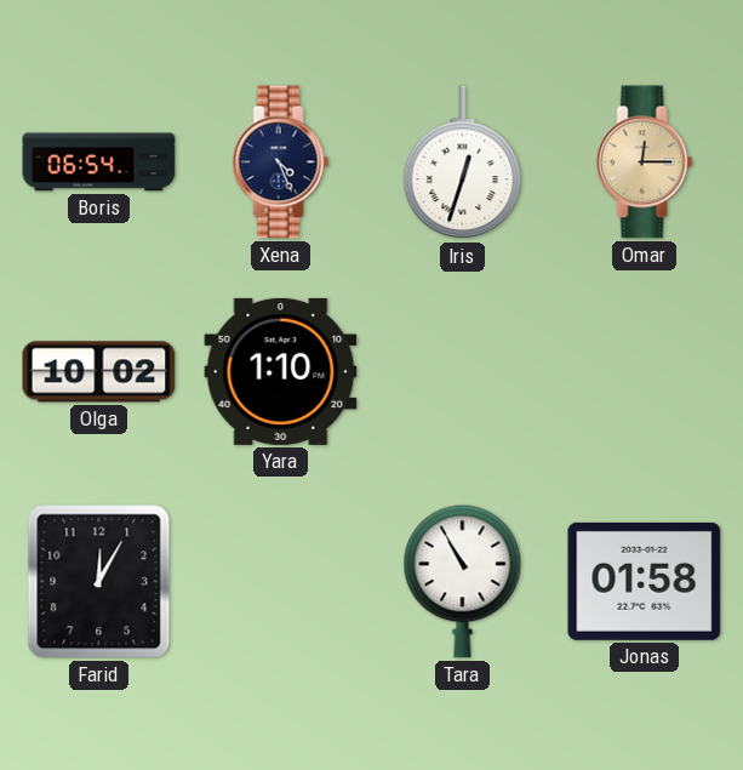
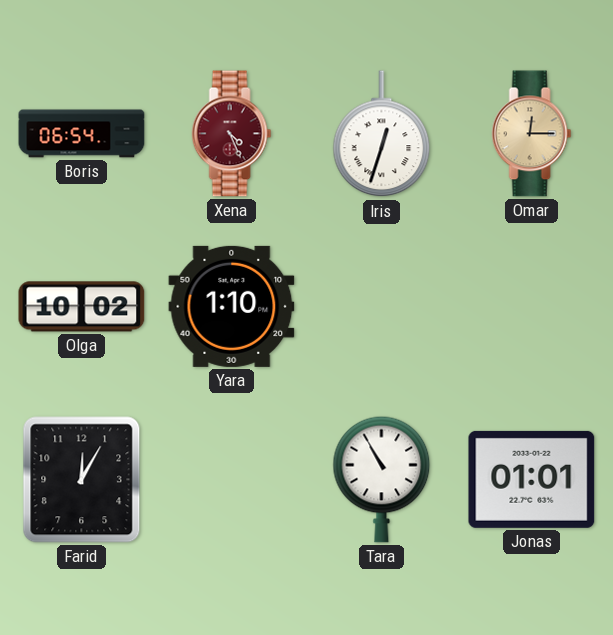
Xena dial: navy -> burgundy
Jonas: 01:58 -> 01:01
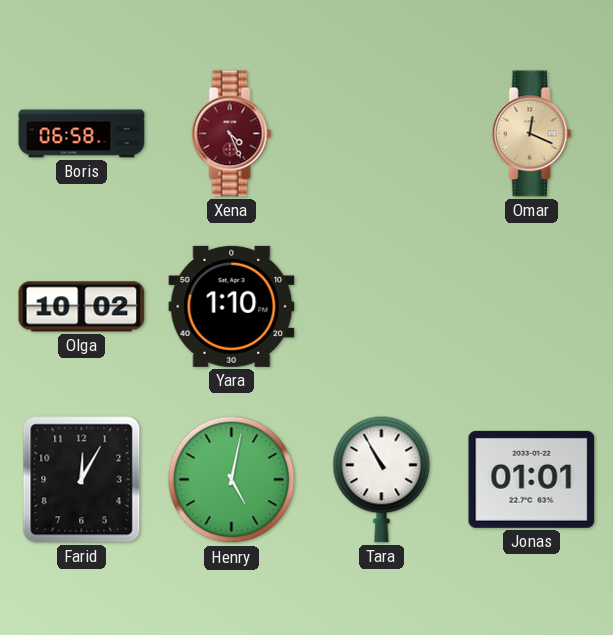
Boris: 06:54 -> 06:58
Iris: 12:33 -> none
Omar: 12:15 -> 12:19
Henry: none -> 5:02
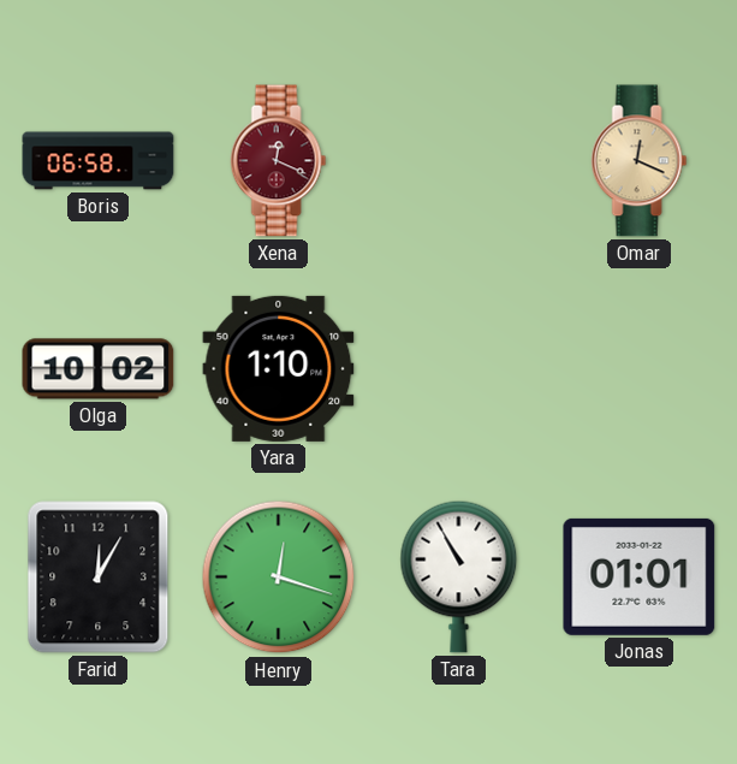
Xena: 4:26 -> 12:19
Henry: 5:02 -> 12:18
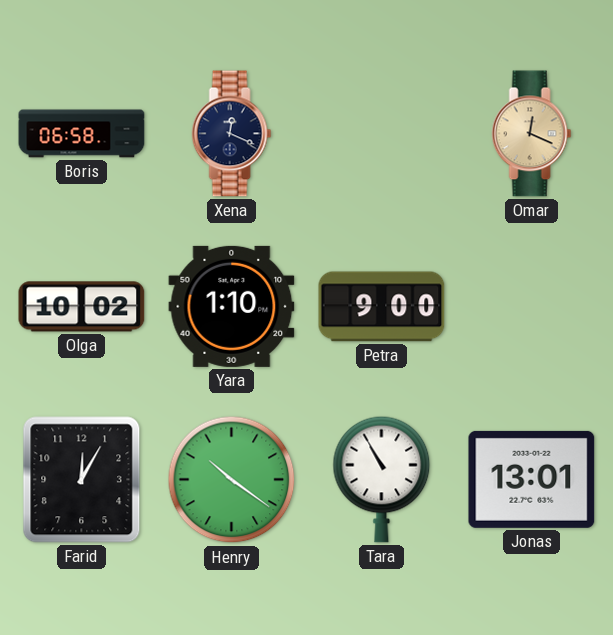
Xena dial: burgundy -> navy
Petra: none -> 9:00
Henry: 12:18 -> 10:21
Jonas: 01:01 -> 13:01
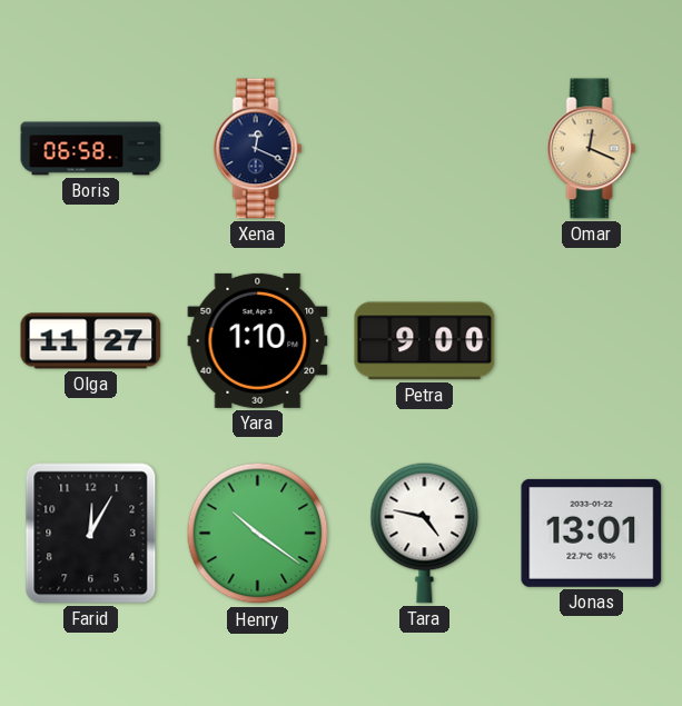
Olga: 10:02 -> 11:27
Tara: 10:55 -> 4:47
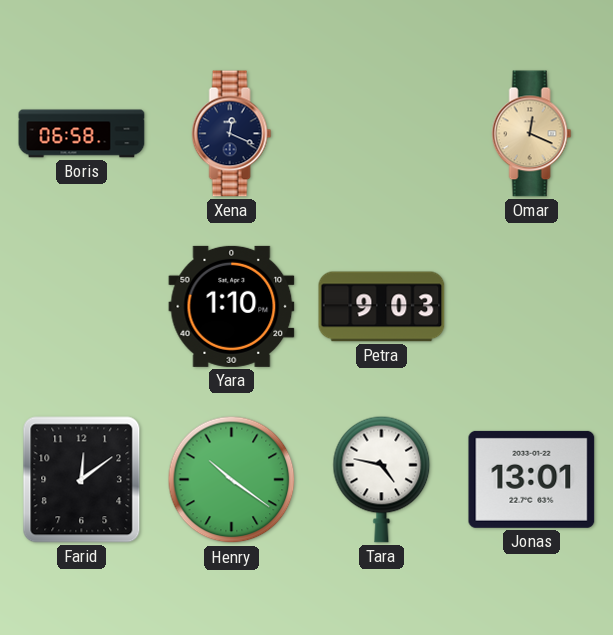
Olga: 11:27 -> none
Petra: 9:00 -> 9:03
Farid: 12:05 -> 12:09
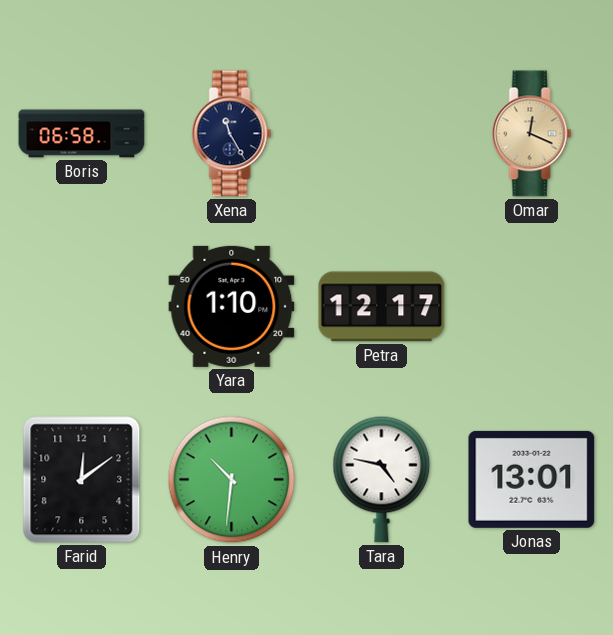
Xena: 12:19 -> 11:25
Petra: 9:03 -> 12:17
Henry: 10:21 -> 10:31
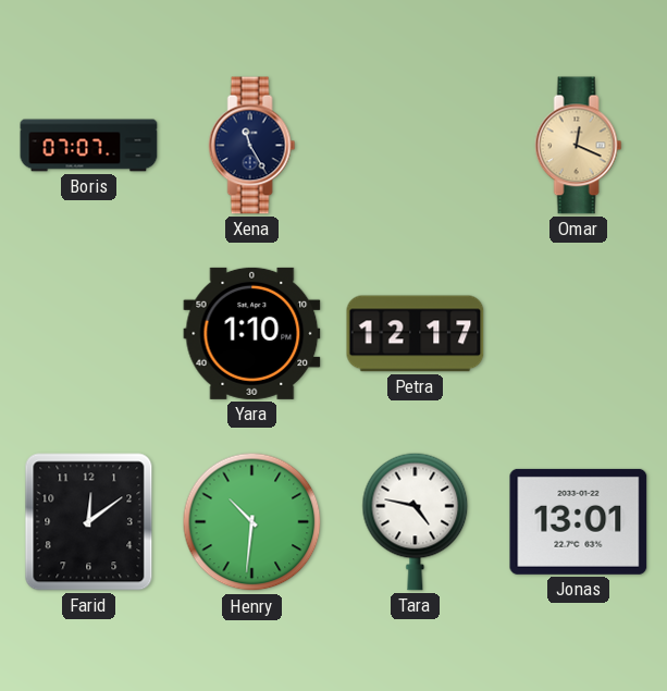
Boris: 06:58 -> 07:07
